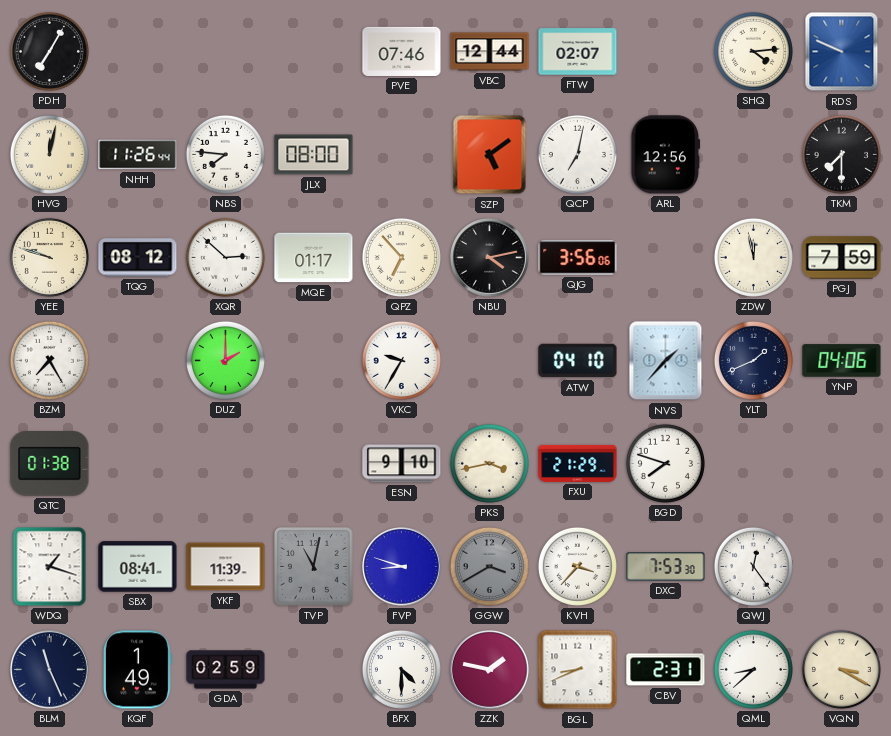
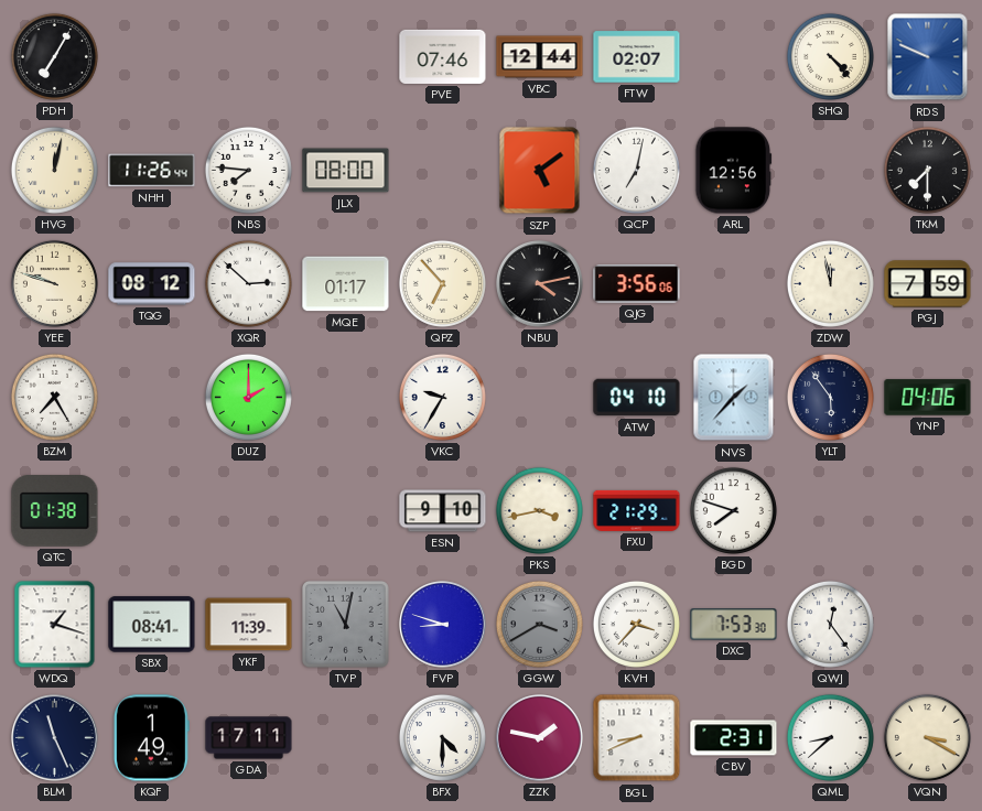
SHQ: 4:14 -> 4:23
YLT: 1:41 -> 5:54
GDA: 02:59 -> 17:11
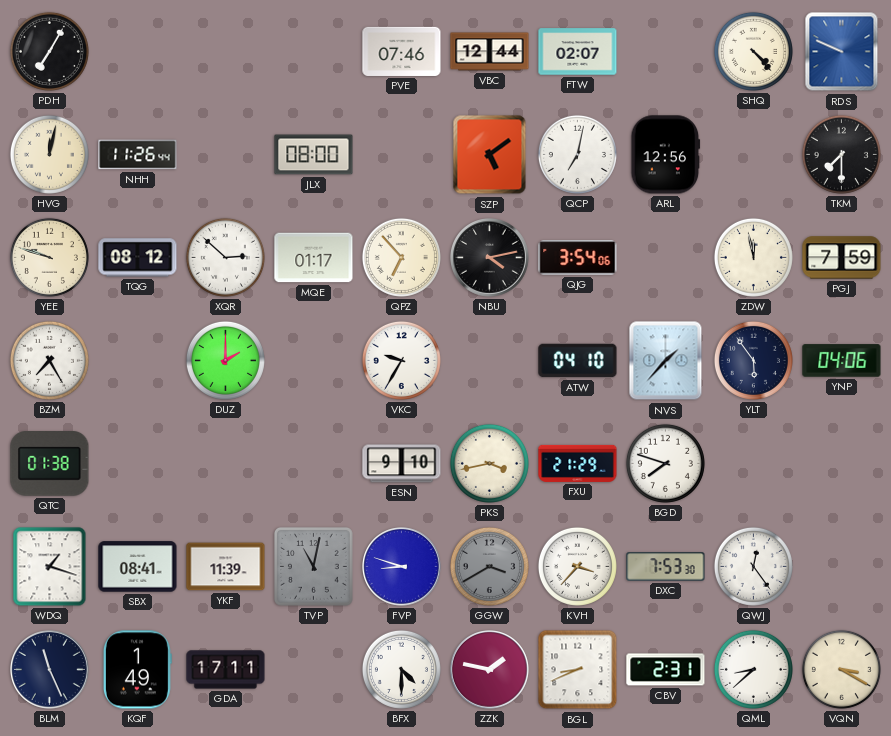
NBS: 7:46 -> none
QJG: 3:56 -> 3:54
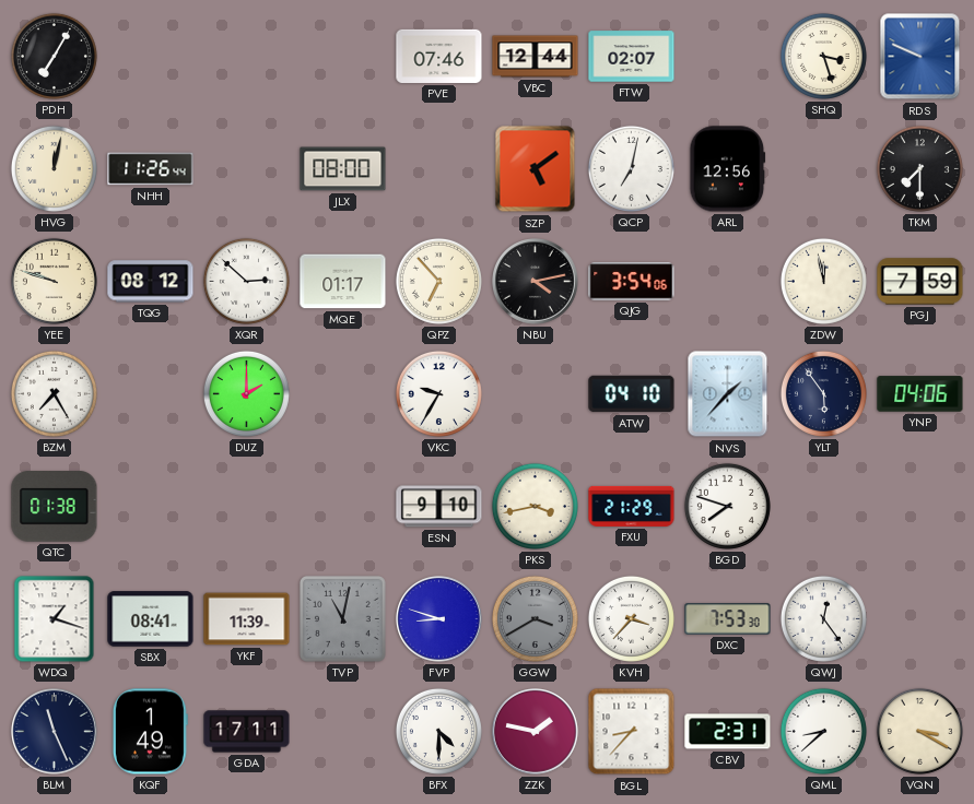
SHQ: 4:23 -> 3:27
BGL: 8:41 -> 8:37
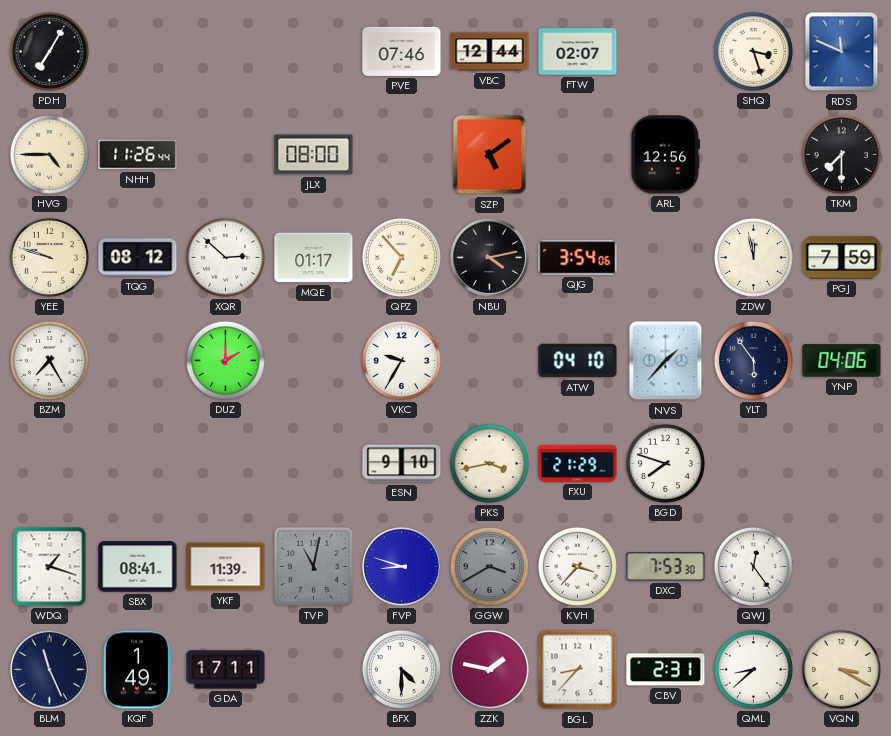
RDS: 9:49 -> 11:49
HVG: 12:02 -> 4:45
QCP: 7:02 -> none
QTC: 01:38 -> none
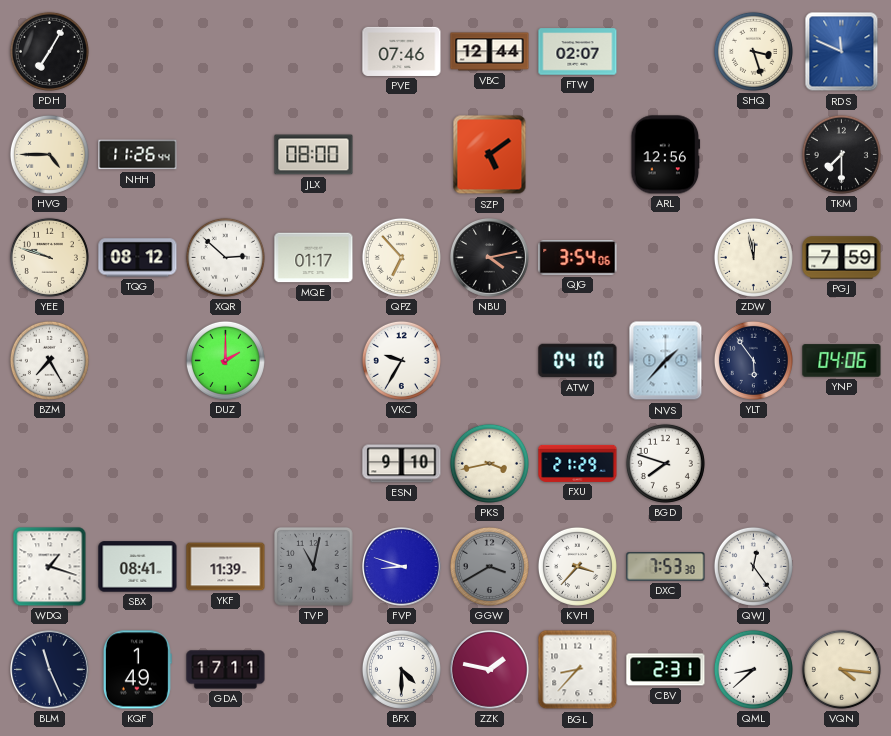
VQN: 3:20 -> 4:16
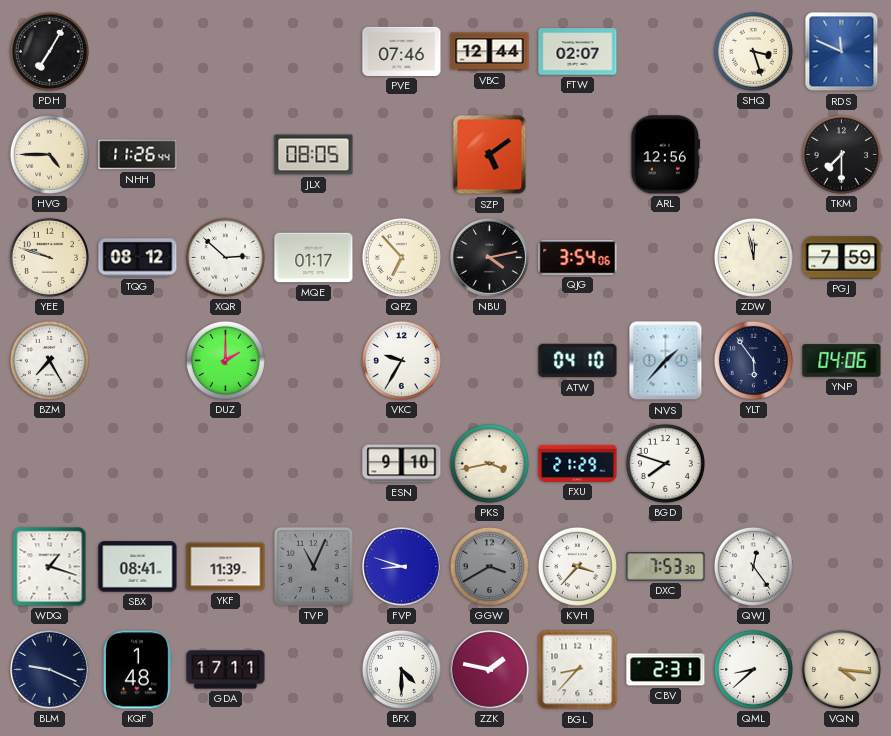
JLX: 08:00 -> 08:05
TVP: 11:02 -> 11:04
BLM: 11:26 -> 9:19
KQF: 1:49 -> 1:48
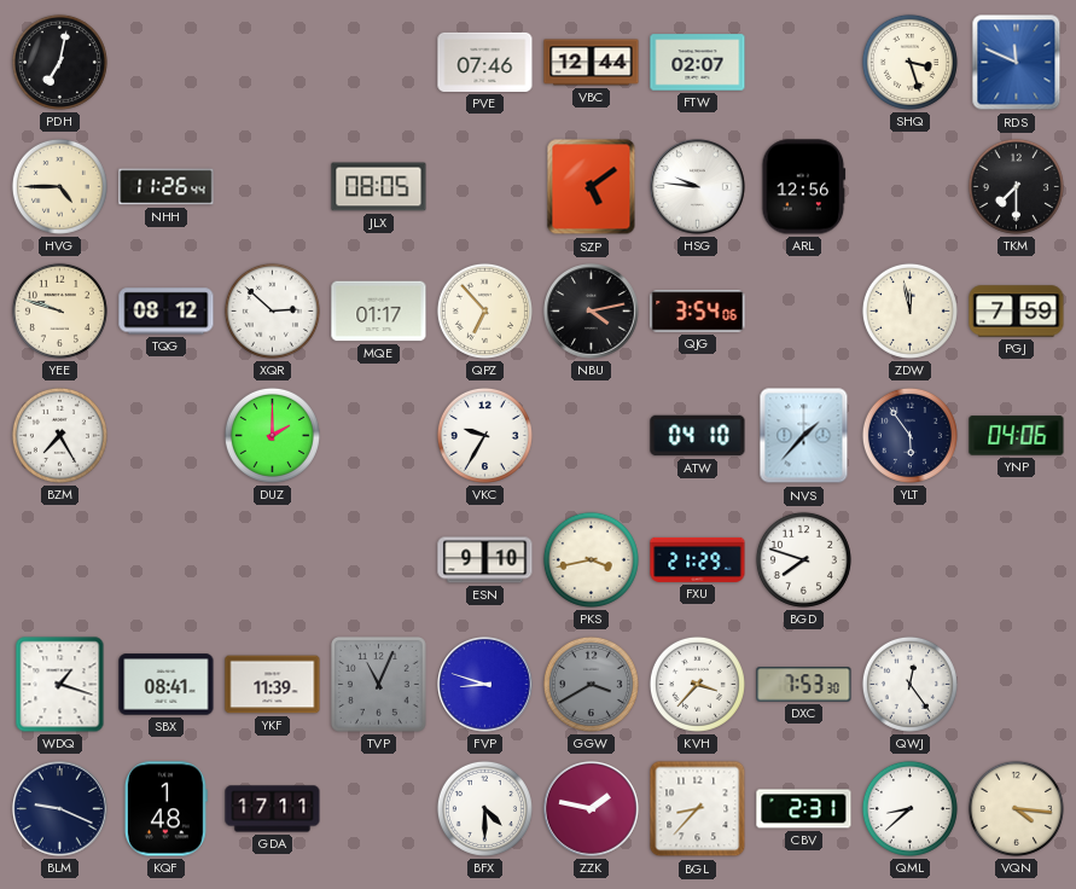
PDH: 7:05 -> 7:02
HSG: none -> 9:46
